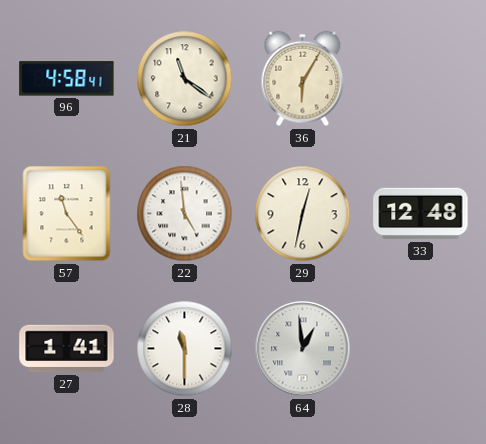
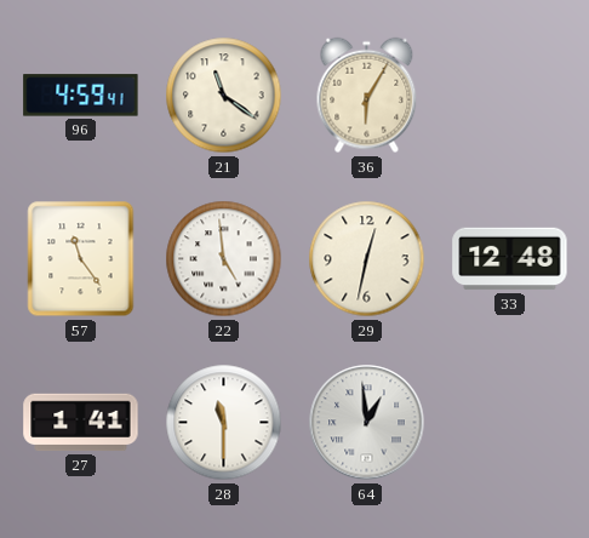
96: 4:58 -> 4:59
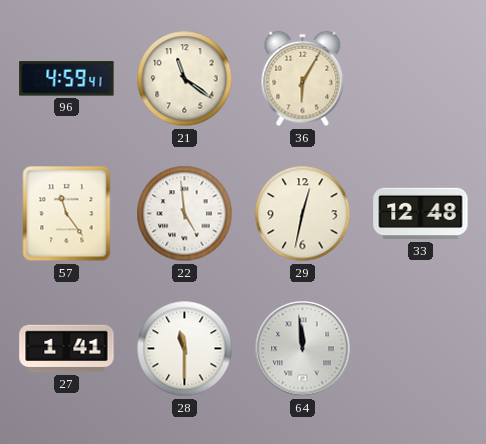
64: 12:59 -> 11:59
